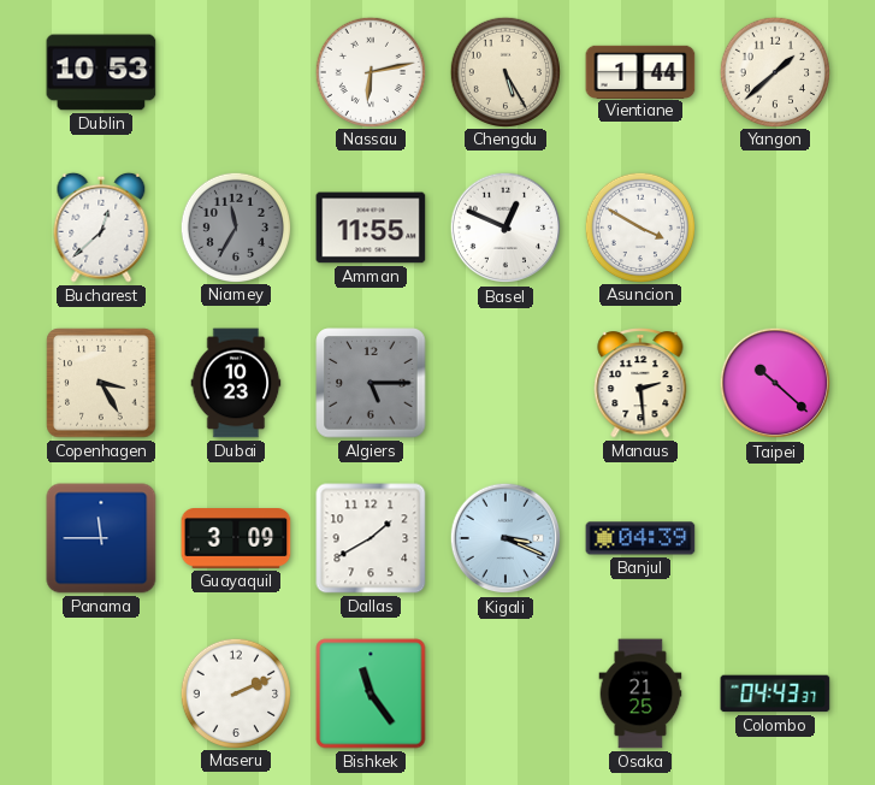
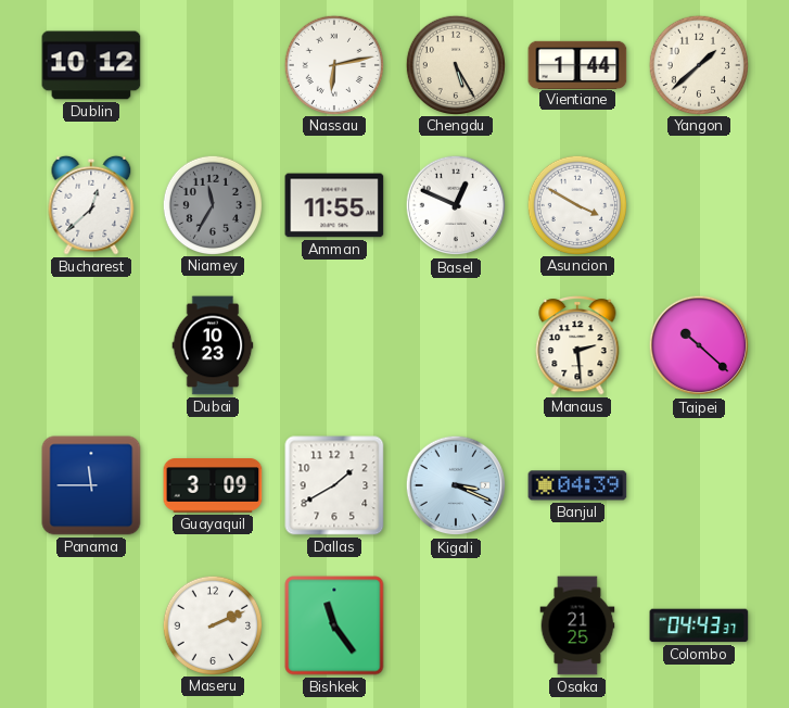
Dublin: 10:53 -> 10:12
Copenhagen: 3:25 -> none
Algiers: 5:15 -> none
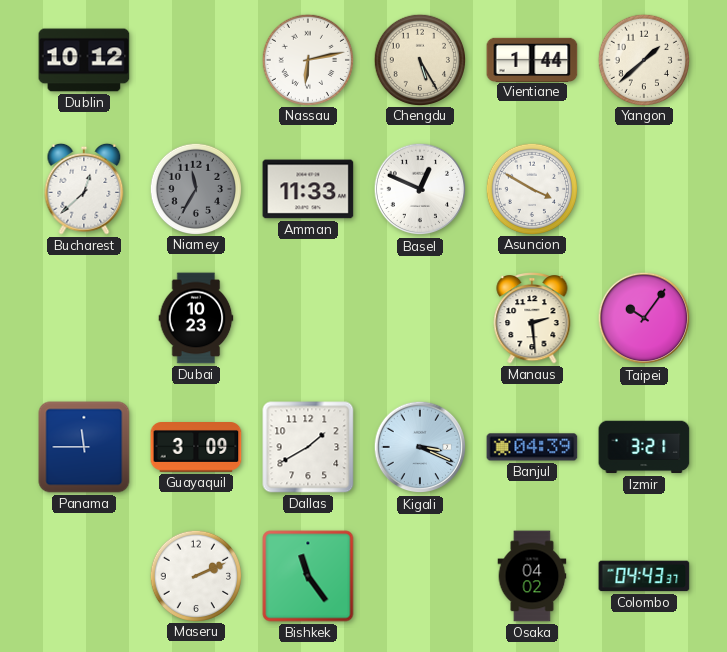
Amman: 11:55 -> 11:33
Taipei: 10:22 -> 10:06
Izmir: none -> 3:21
Osaka: 21:25 -> 04:02
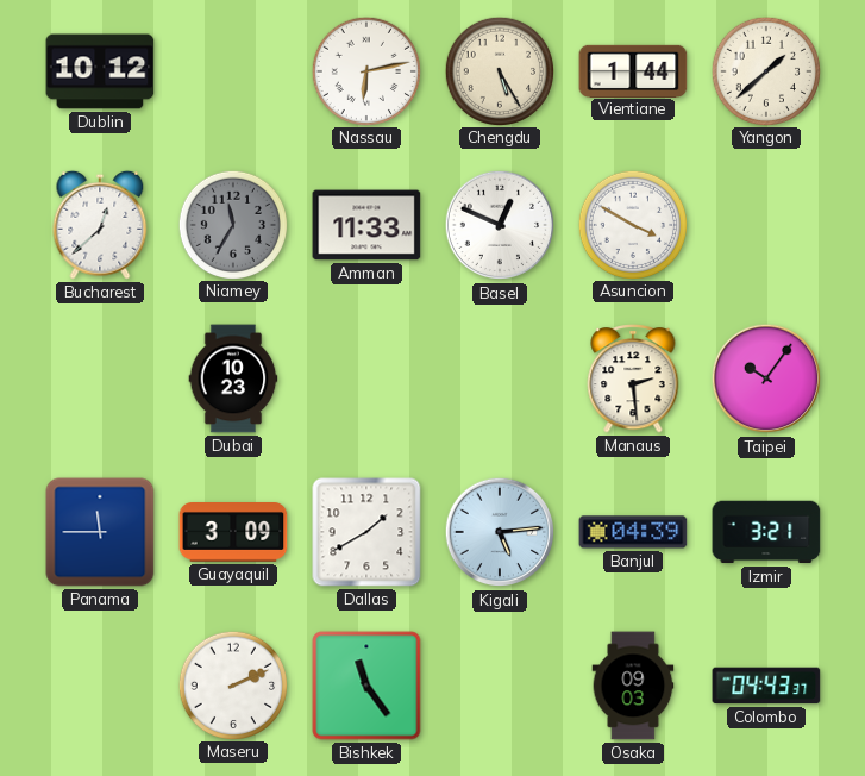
Kigali: 3:19 -> 5:14
Osaka: 04:02 -> 09:03
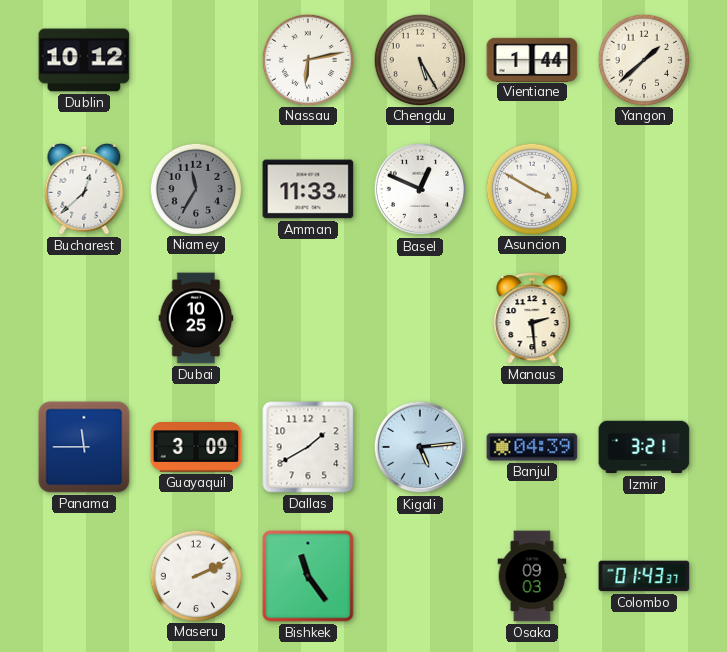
Dubai: 10:23 -> 10:25
Taipei: 10:06 -> none
Colombo: 04:43 -> 01:43
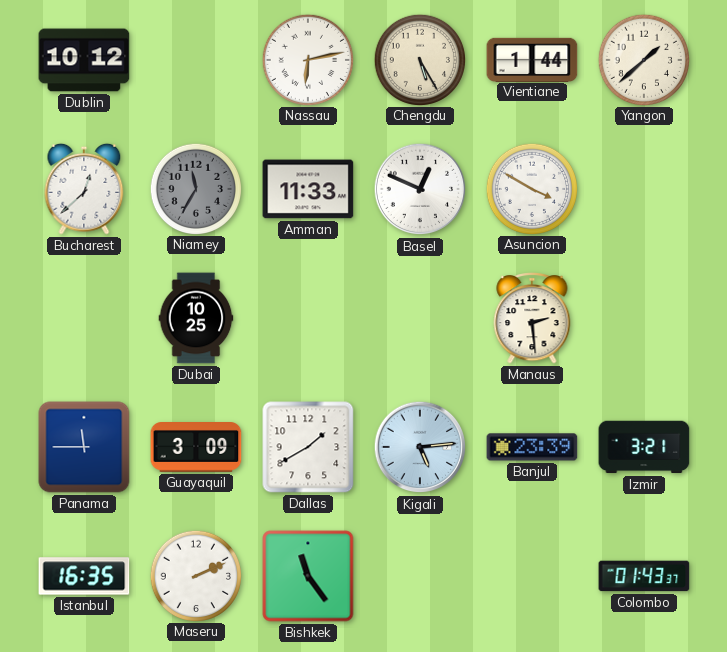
Banjul: 04:39 -> 23:39
Istanbul: none -> 16:35
Osaka: 09:03 -> none
